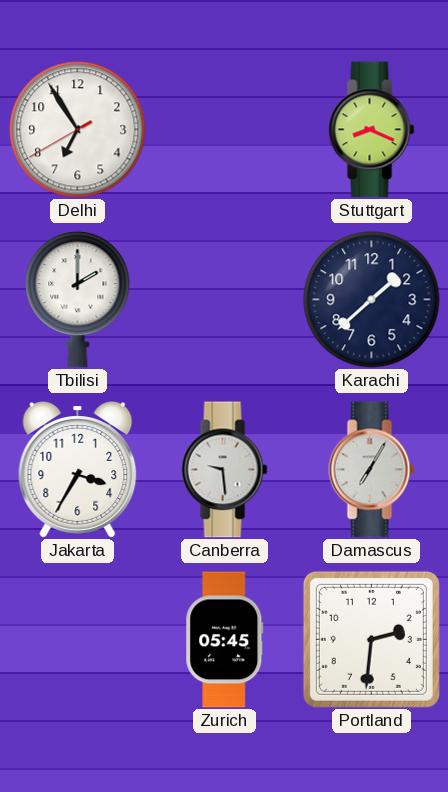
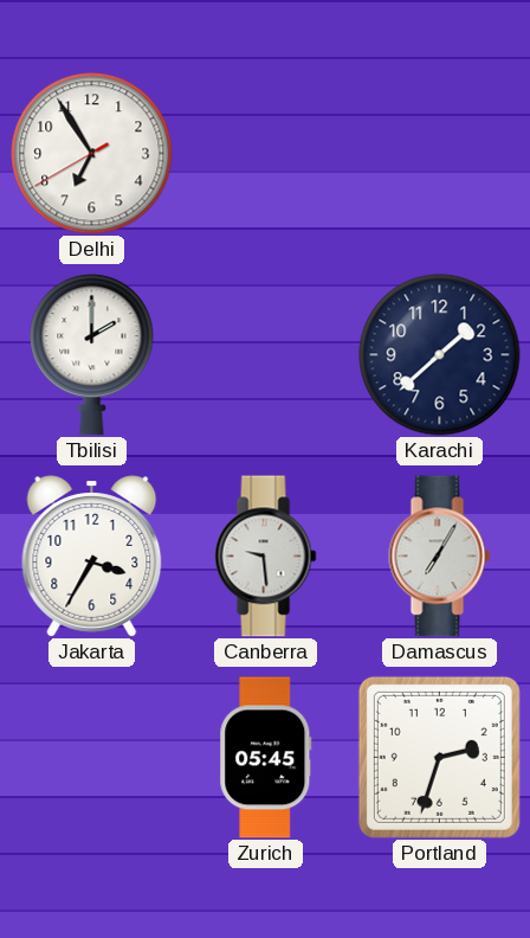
Stuttgart: 8:19 -> none
Portland: 2:31 -> 2:33
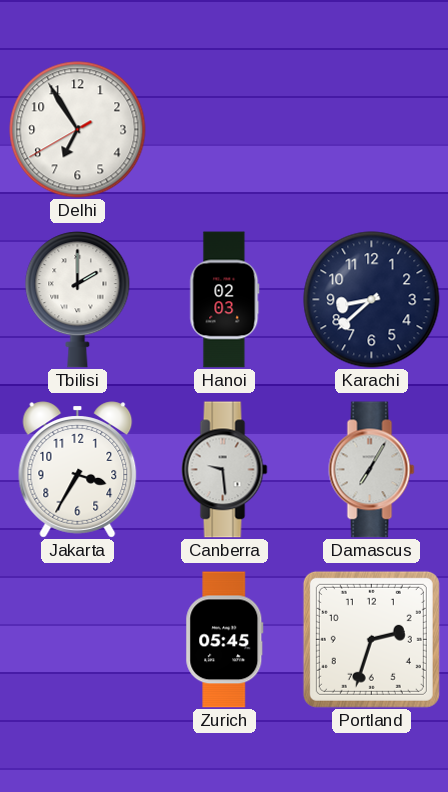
Hanoi: none -> 02:03
Karachi: 1:38 -> 8:38
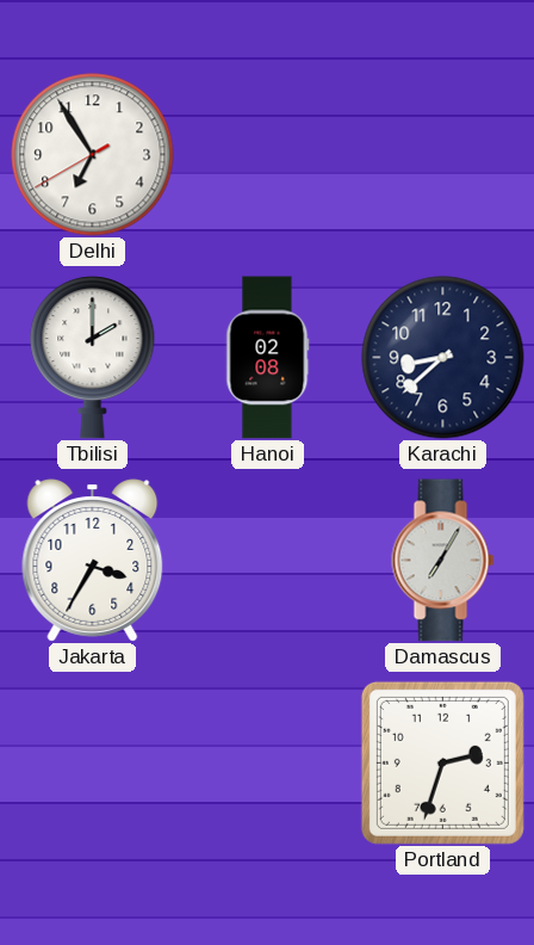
Hanoi: 02:03 -> 02:08
Canberra: 9:29 -> none
Zurich: 05:45 -> none
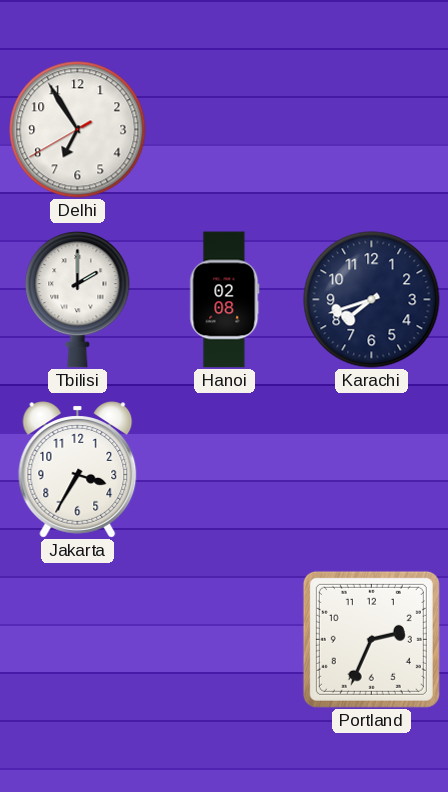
Karachi: 8:38 -> 7:42
Damascus: 7:05 -> none
Portland: 2:33 -> 2:34
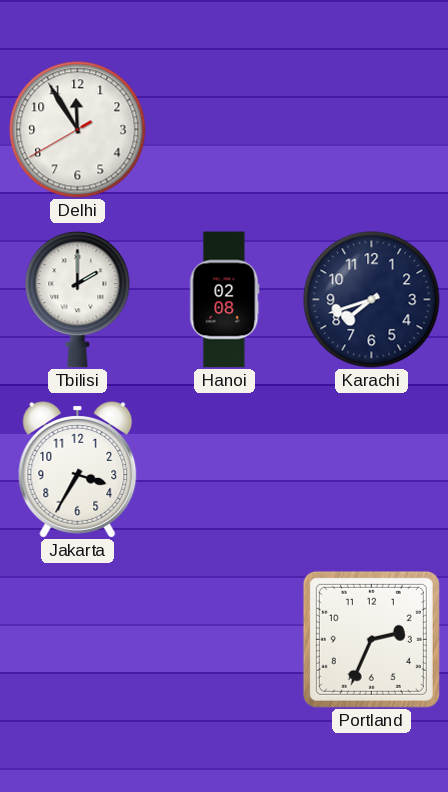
Delhi: 6:54 -> 11:54
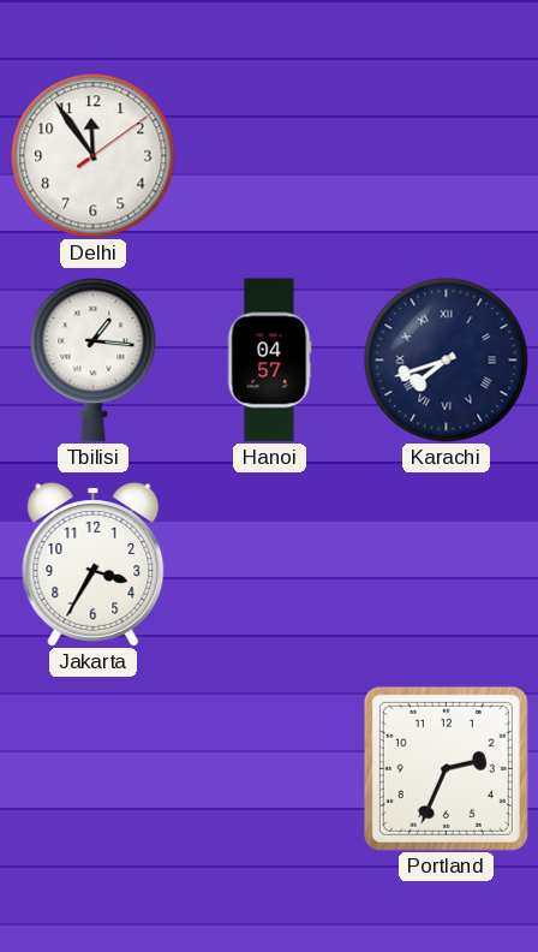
Delhi: 11:54:40 -> 11:54:09
Tbilisi: 2:00 -> 1:16
Hanoi: 02:08 -> 04:57
Karachi numerals: Arabic -> Roman
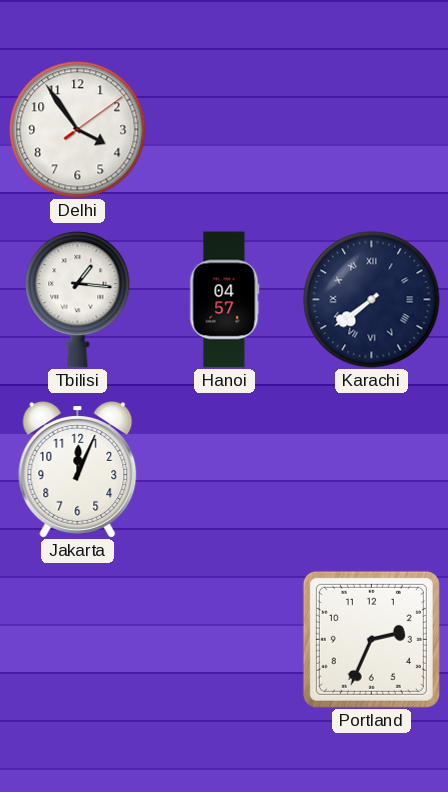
Delhi: 11:54 -> 3:54
Karachi: 7:42 -> 7:39
Jakarta: 3:35 -> 12:04
